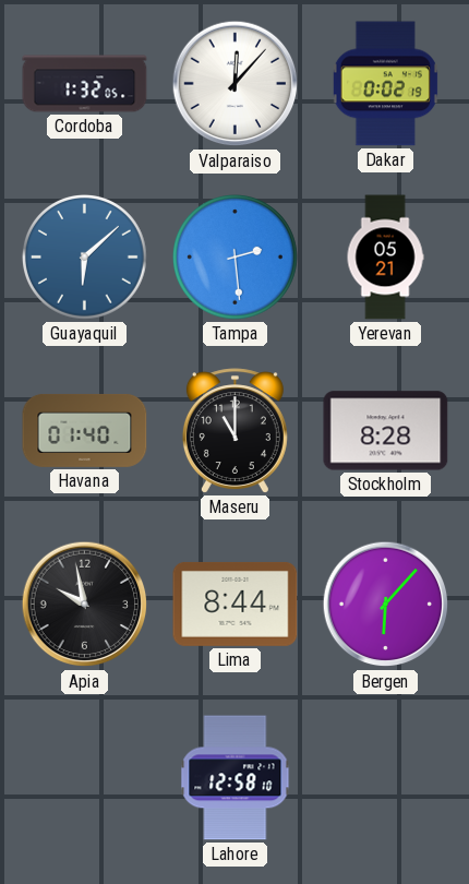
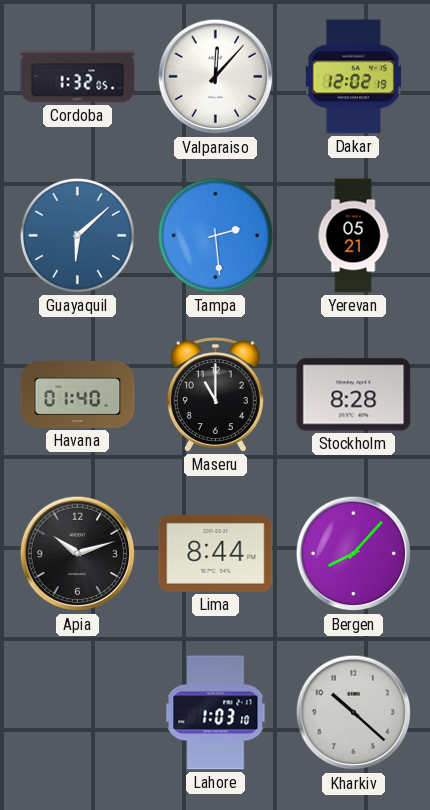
Dakar: 0:02 -> 12:02
Apia: 9:58 -> 10:12
Bergen: 6:07 -> 8:07
Lahore: 12:58 -> 1:03
Kharkiv: none -> 10:22
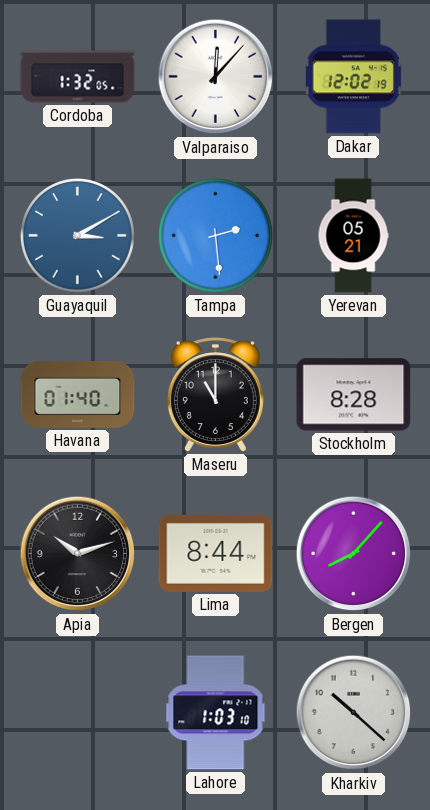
Guayaquil: 6:08 -> 3:10
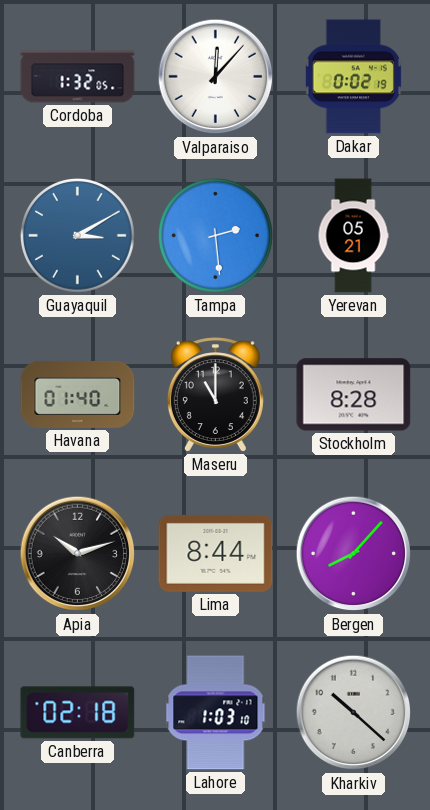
Dakar: 12:02 -> 0:02
Canberra: none -> 02:18
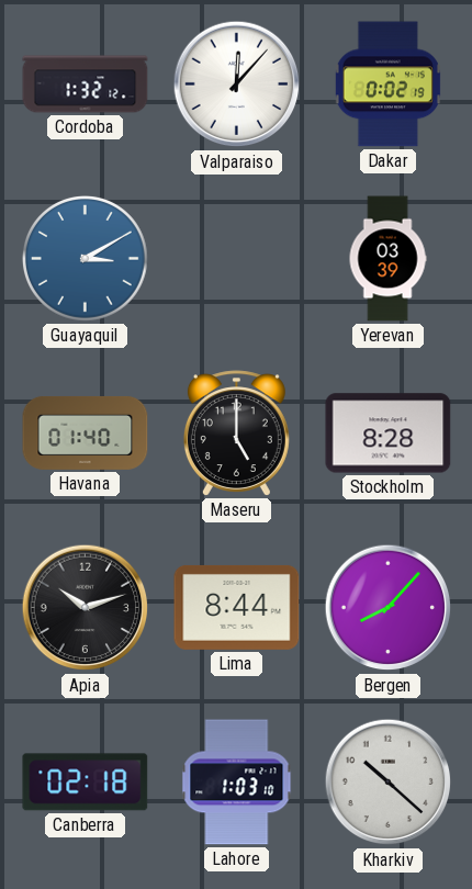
Cordoba: 1:32:05 -> 1:32:12
Tampa: 2:29 -> none
Yerevan: 05:21 -> 03:39
Maseru: 11:00 -> 5:00
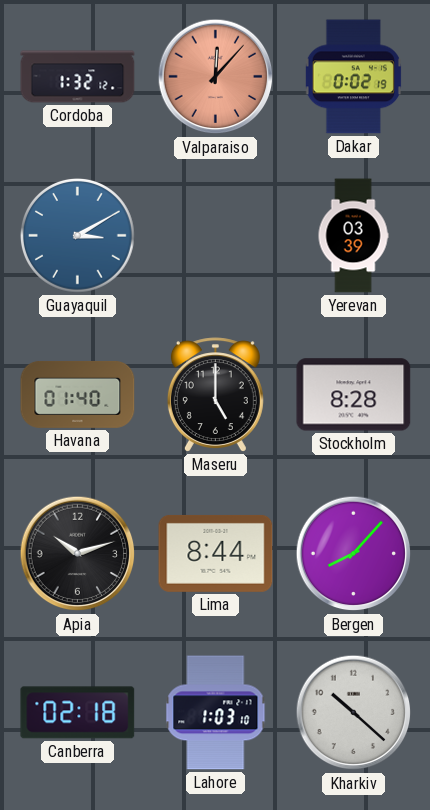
Valparaiso dial: white -> salmon
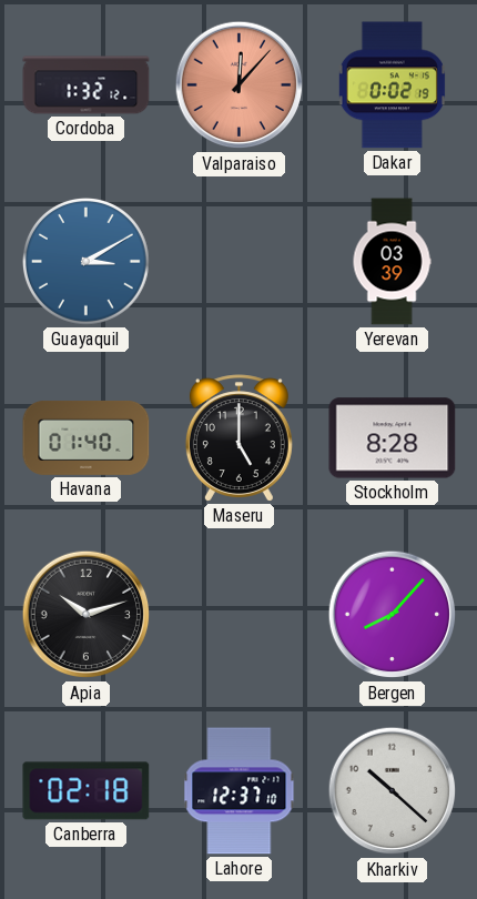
Lima: 8:44 -> none
Lahore: 1:03 -> 12:37
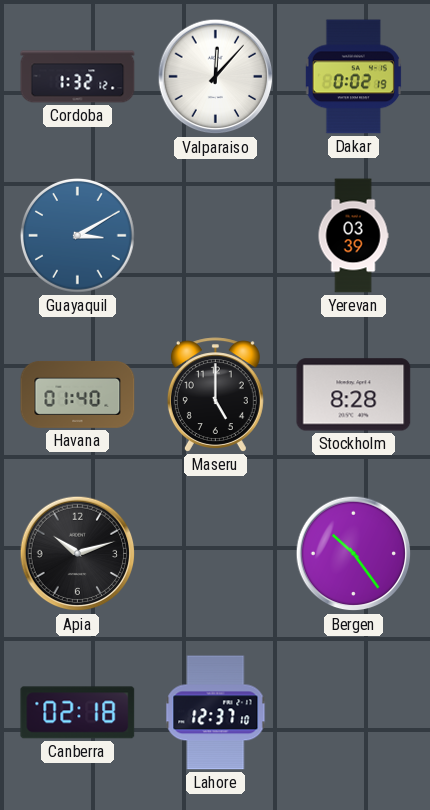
Valparaiso dial: salmon -> white
Bergen: 8:07 -> 10:24
Kharkiv: 10:22 -> none
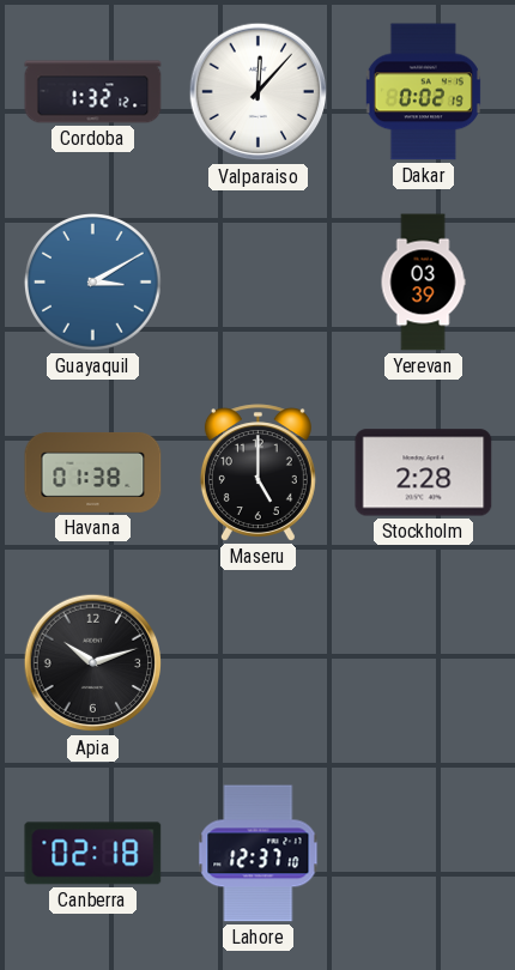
Havana: 01:40 -> 01:38
Stockholm: 8:28 -> 2:28
Bergen: 10:24 -> none
